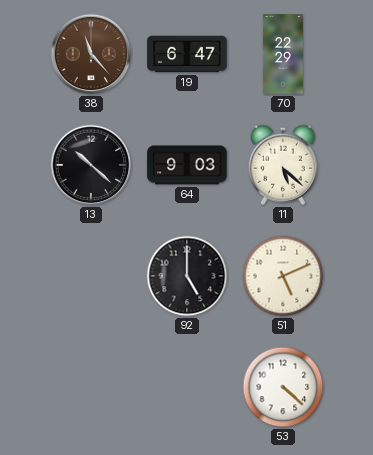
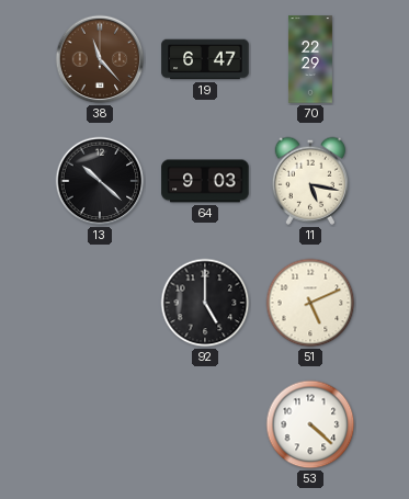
11: 5:22 -> 5:17
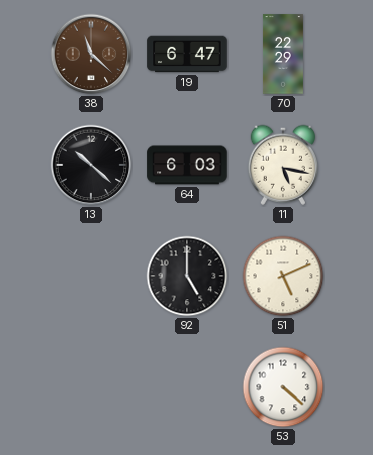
38: 11:23 -> 11:22
64: 9:03 -> 6:03
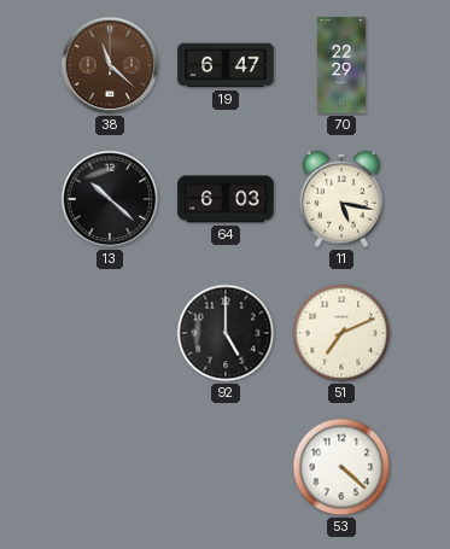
51: 5:11 -> 7:11
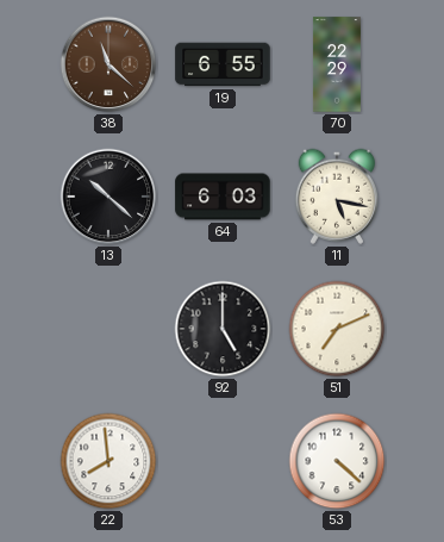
19: 6:47 -> 6:55
22: none -> 7:59
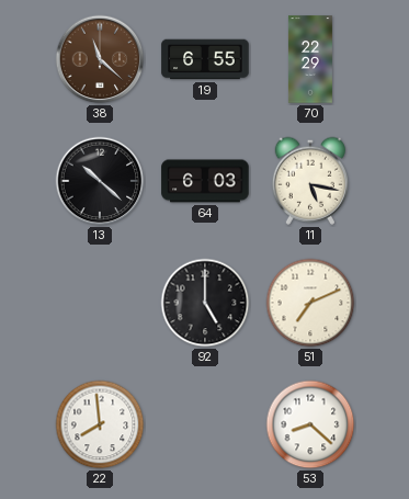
53: 4:22 -> 8:22
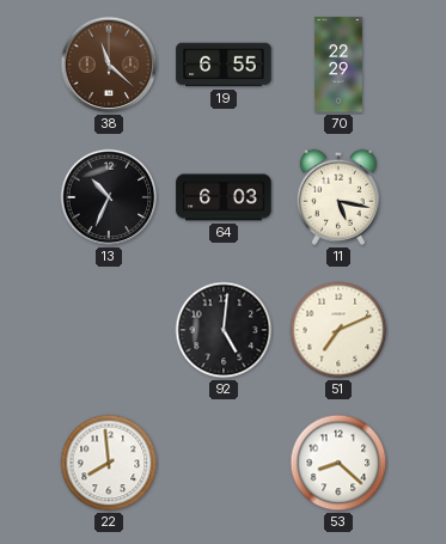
13: 10:22 -> 10:34
92: 5:00 -> 5:01
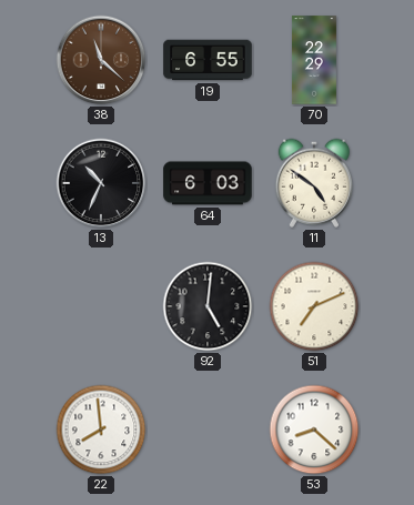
11: 5:17 -> 4:51
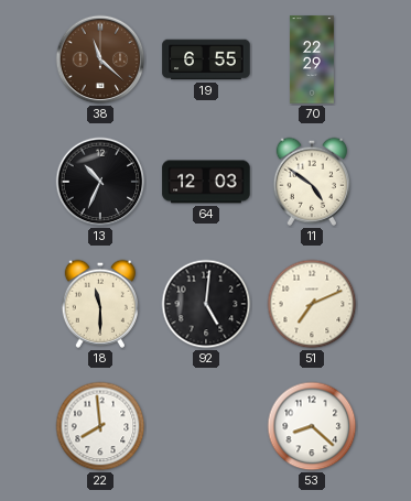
64: 6:03 -> 12:03
18: none -> 11:30
